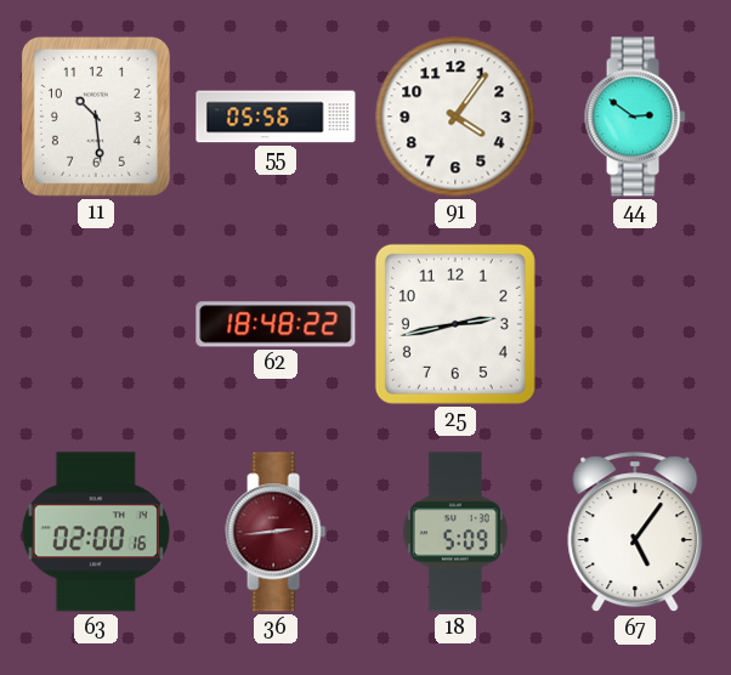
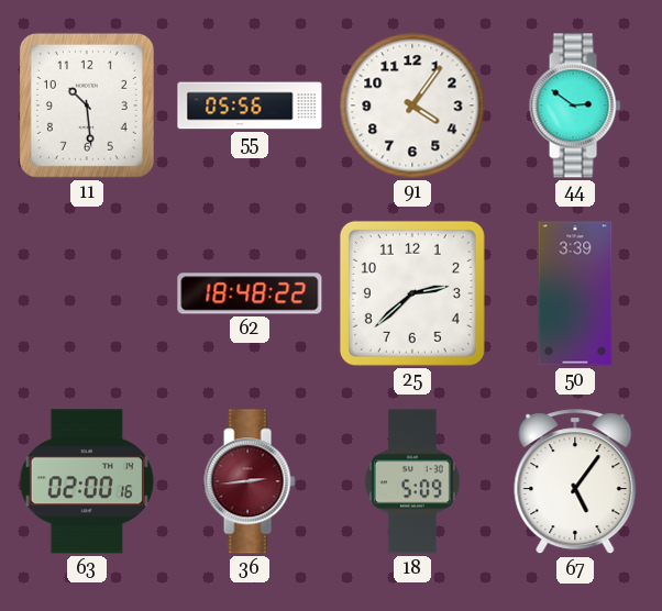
25: 2:43 -> 2:38
50: none -> 3:39
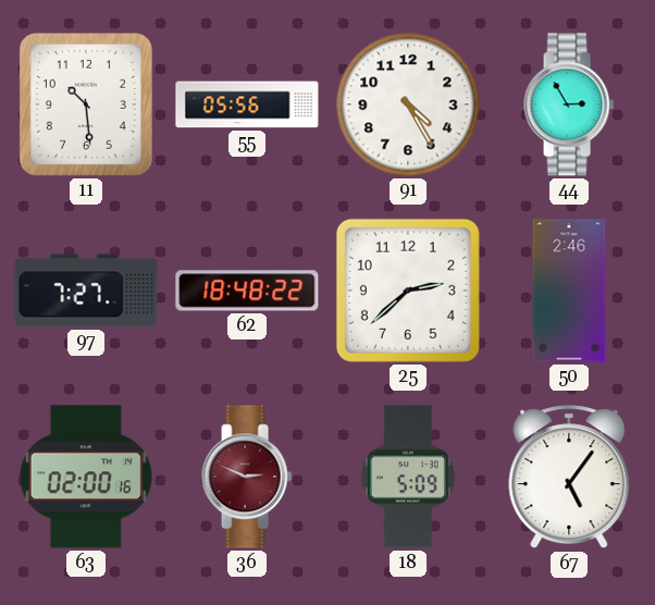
91: 4:06 -> 4:25
44: 2:51 -> 2:55
97: none -> 7:27
50: 3:39 -> 2:46
36: 2:44 -> 2:49
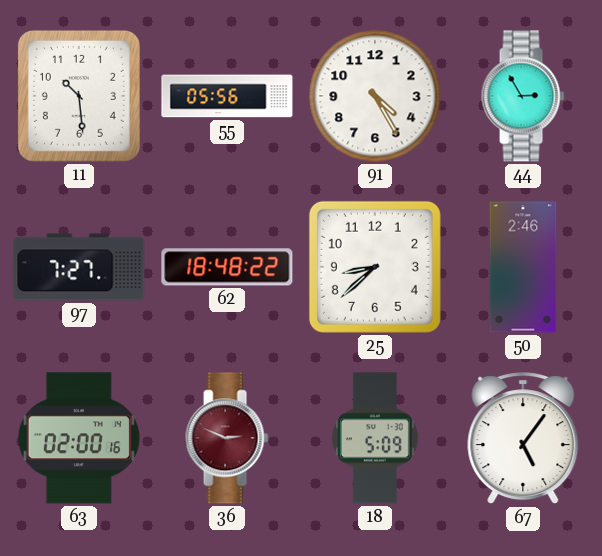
25: 2:38 -> 8:38
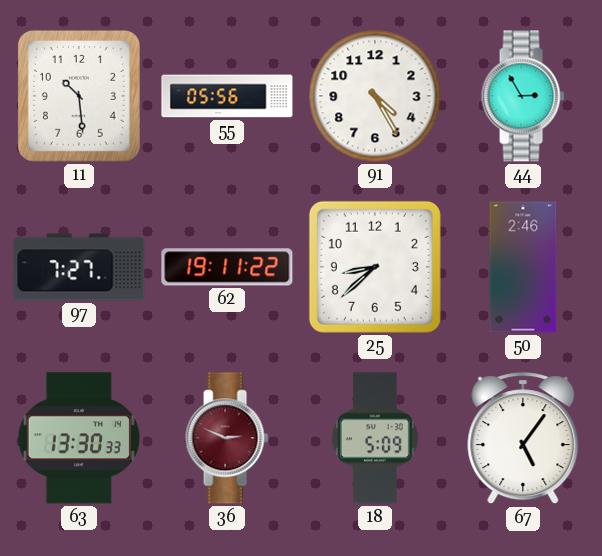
62: 18:48 -> 19:11
63: 02:00 -> 13:30
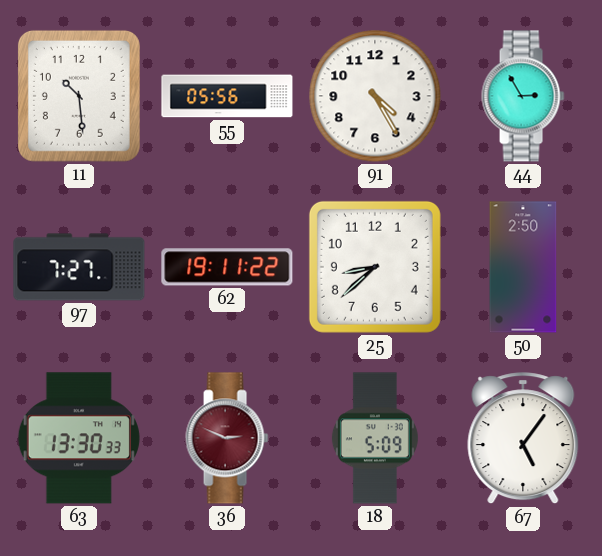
50: 2:46 -> 2:50
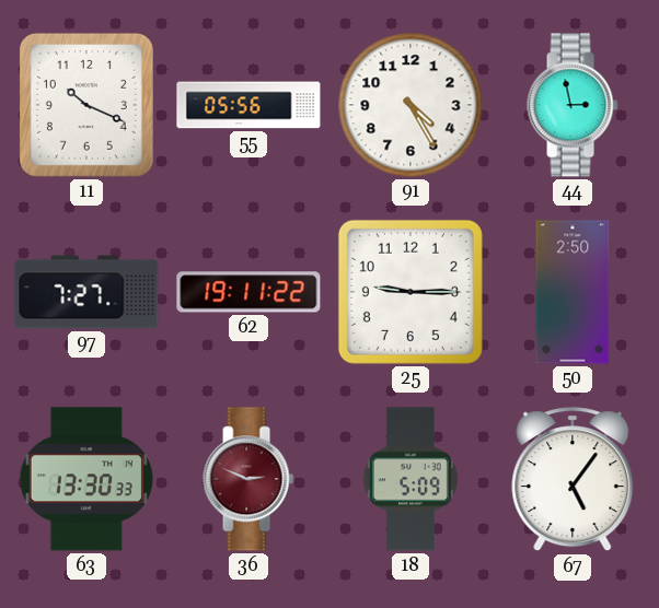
11: 10:29 -> 10:19
44: 2:55 -> 2:58
25: 8:38 -> 9:15
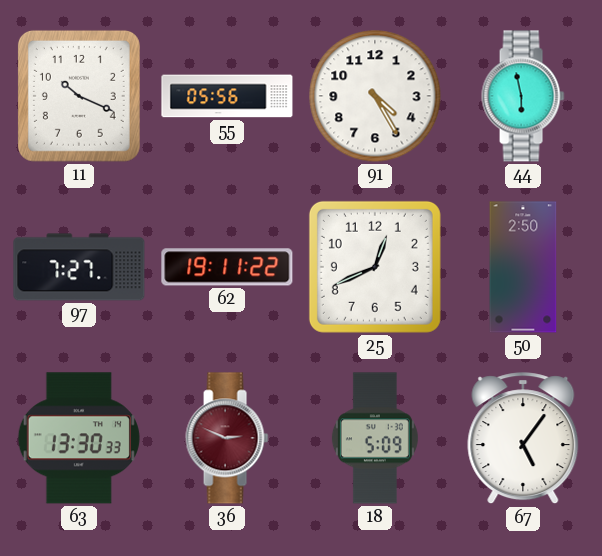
44: 2:58 -> 5:58
25: 9:15 -> 12:41
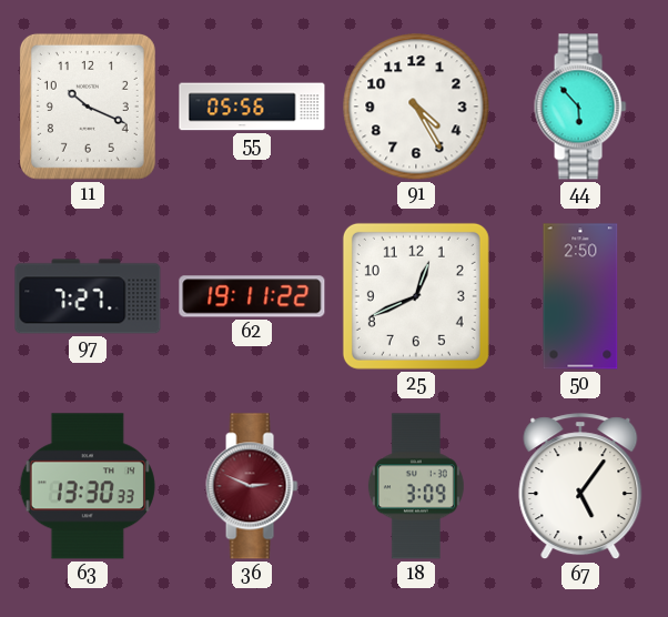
44: 5:58 -> 5:53
18: 5:09 -> 3:09
